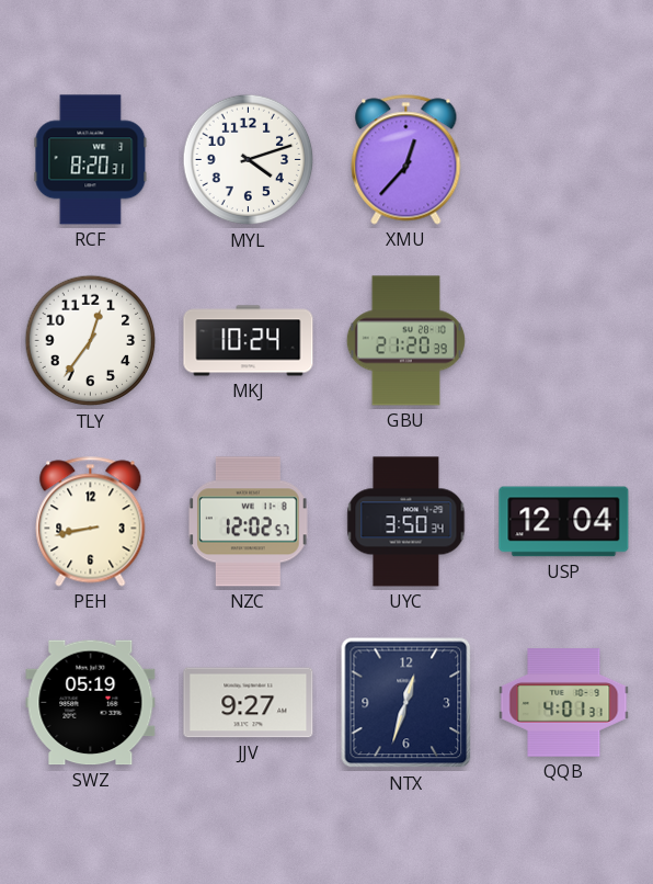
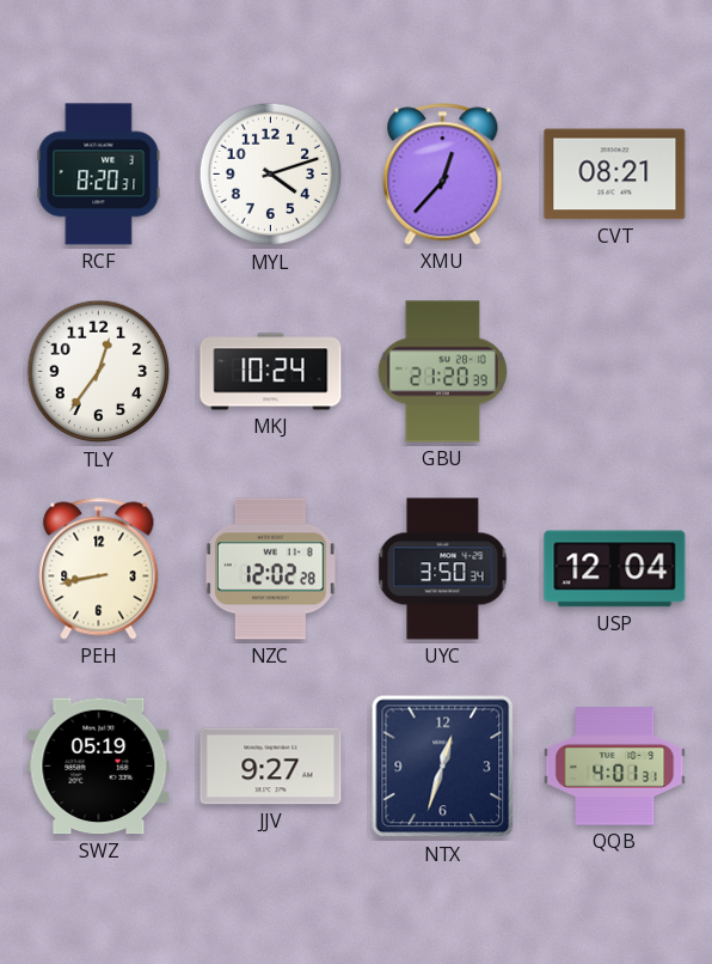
CVT: none -> 08:21
NZC: 12:02:57 -> 12:02:28
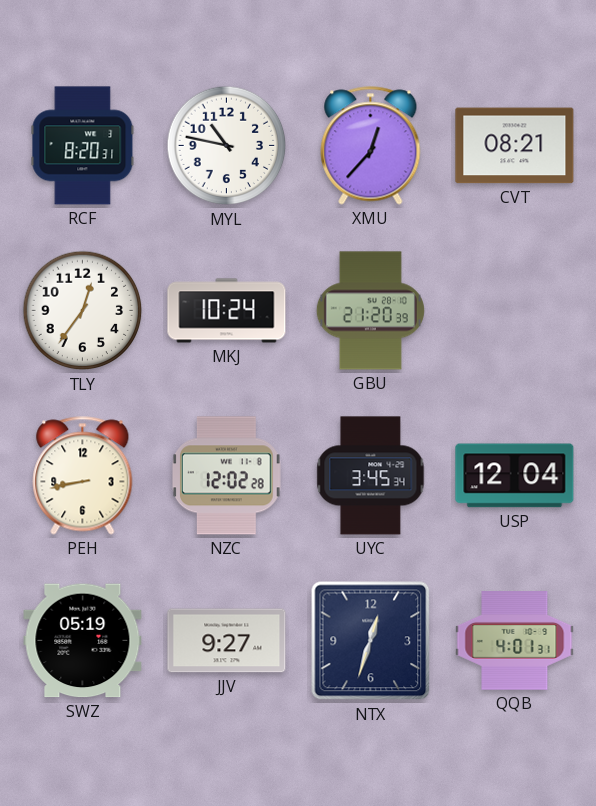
MYL: 4:12 -> 10:47
UYC: 3:50 -> 3:45
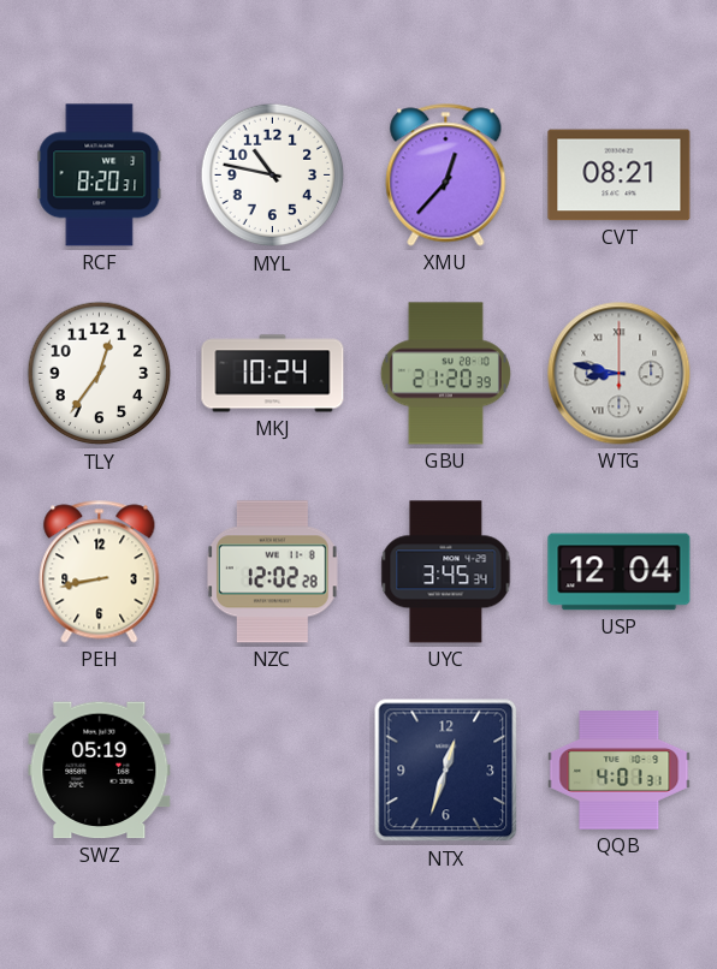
WTG: none -> 8:47
JJV: 9:27 -> none
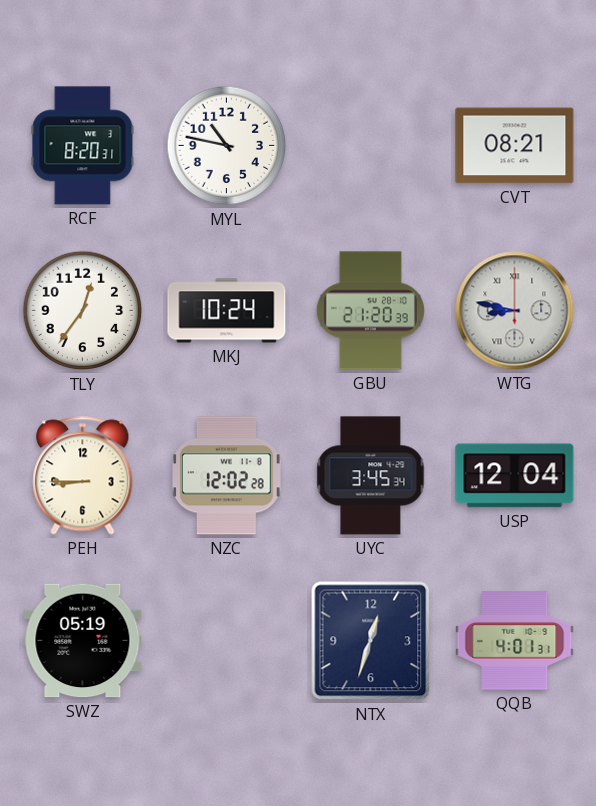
XMU: 12:37 -> none
PEH: 8:43 -> 8:45
